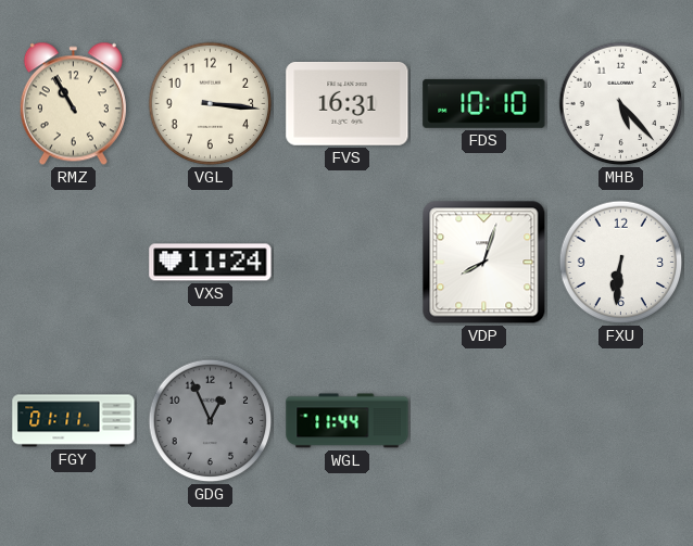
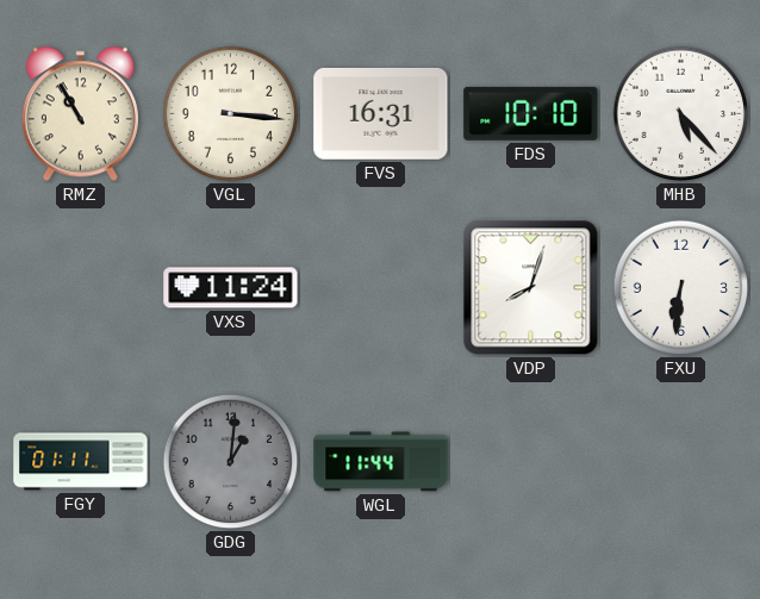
GDG: 12:56 -> 1:01
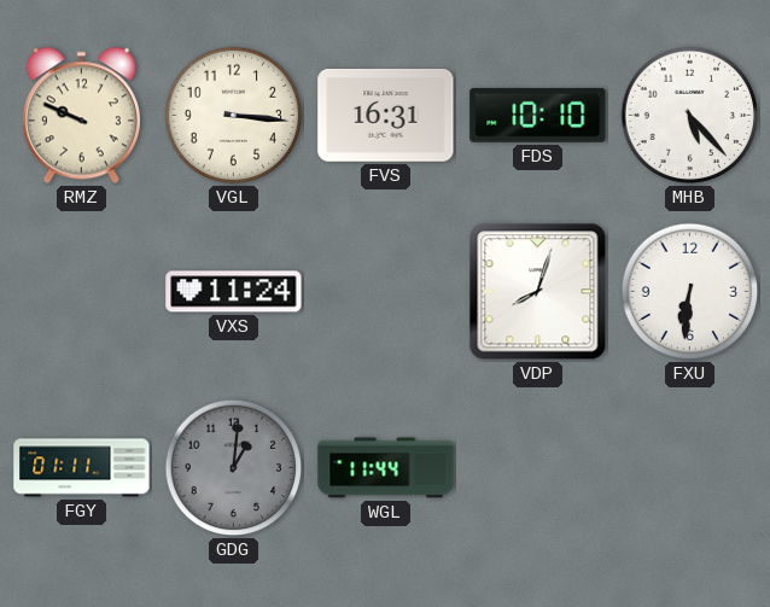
RMZ: 10:55 -> 9:49
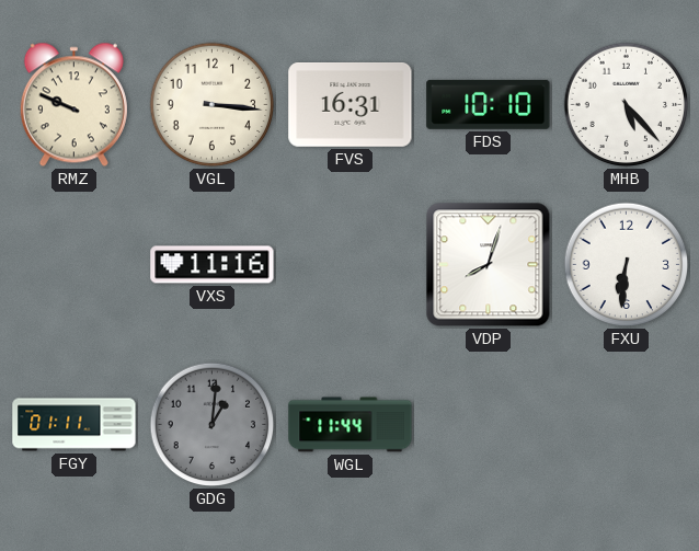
VXS: 11:24 -> 11:16
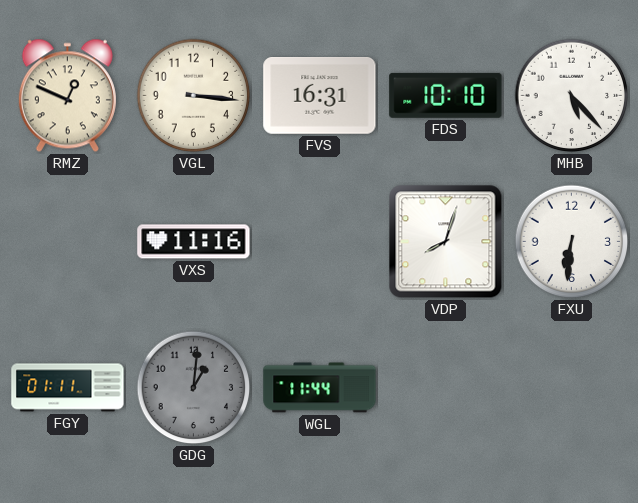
RMZ: 9:49 -> 12:49
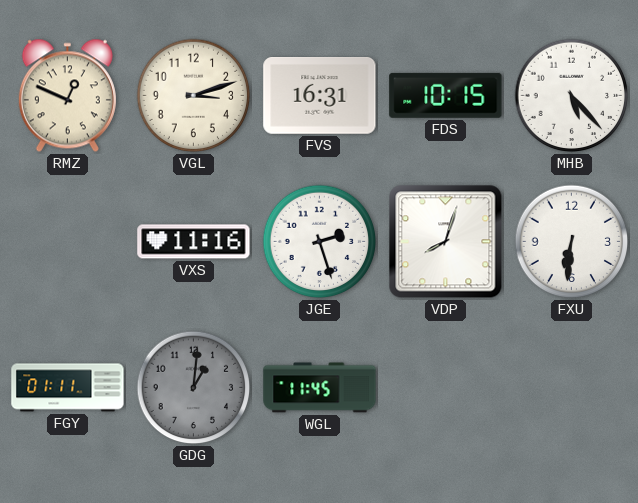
VGL: 3:16 -> 3:12
FDS: 10:10 -> 10:15
JGE: none -> 2:27
WGL: 11:44 -> 11:45
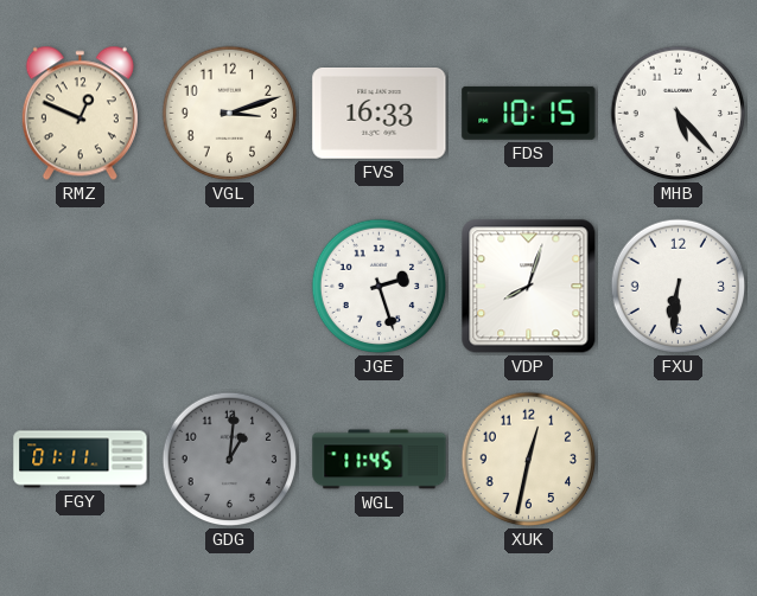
FVS: 16:31 -> 16:33
VXS: 11:16 -> none
XUK: none -> 12:32
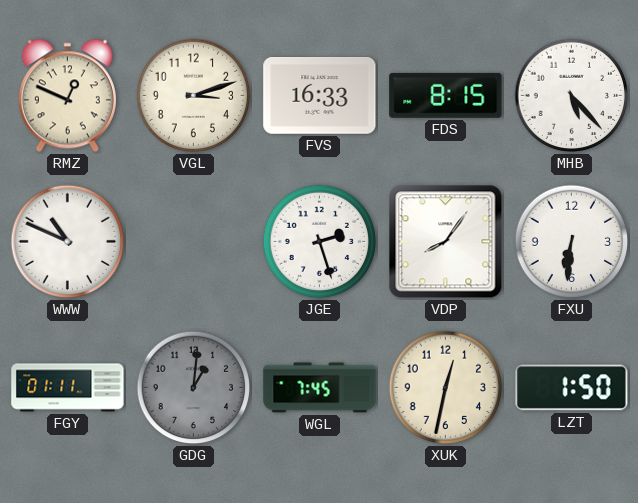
FDS: 10:15 -> 8:15
WWW: none -> 10:49
VDP: 8:03 -> 8:06
WGL: 11:45 -> 7:45
LZT: none -> 1:50
